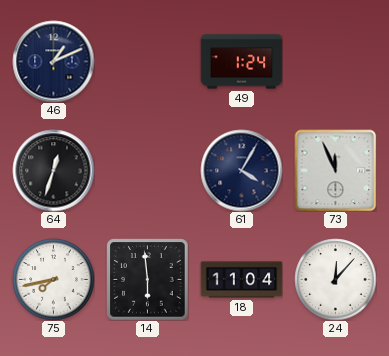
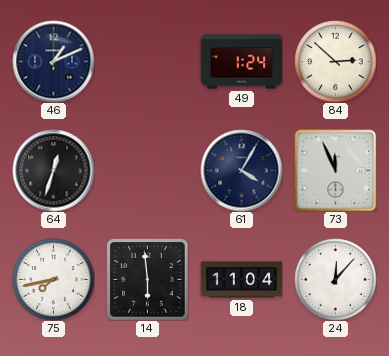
84: none -> 2:52
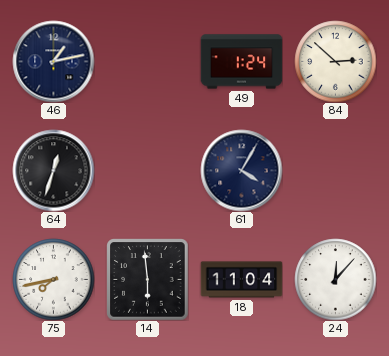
46: 1:11 -> 1:13
73: 11:56 -> none
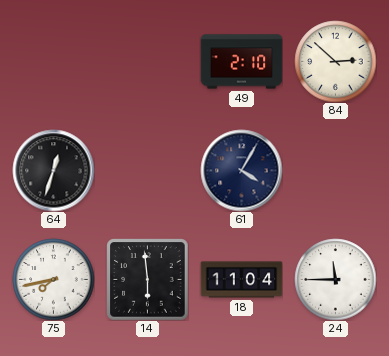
46: 1:13 -> none
49: 1:24 -> 2:10
24: 12:07 -> 11:45
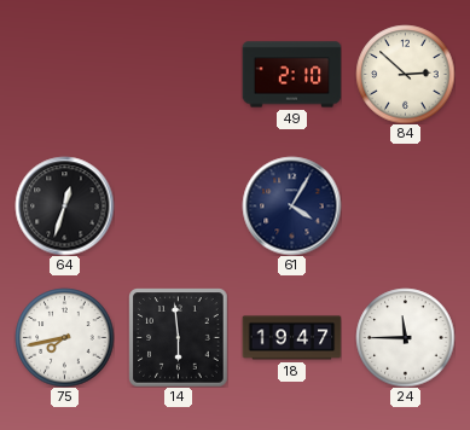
18: 11:04 -> 19:47
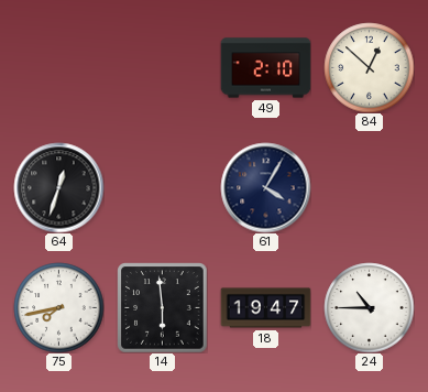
84: 2:52 -> 12:52
24: 11:45 -> 10:45
